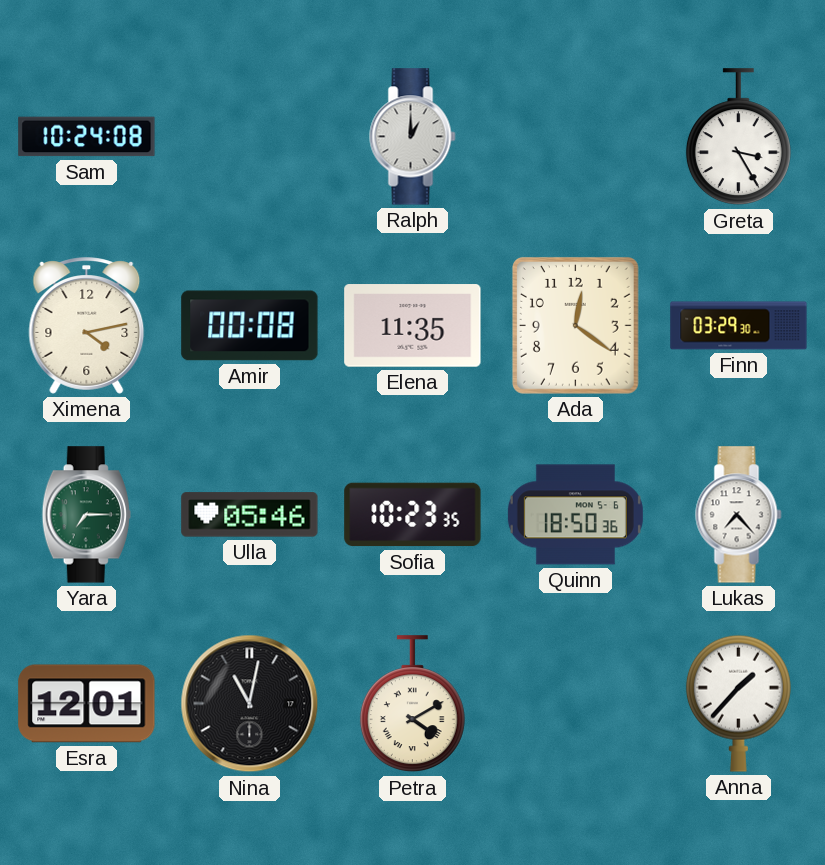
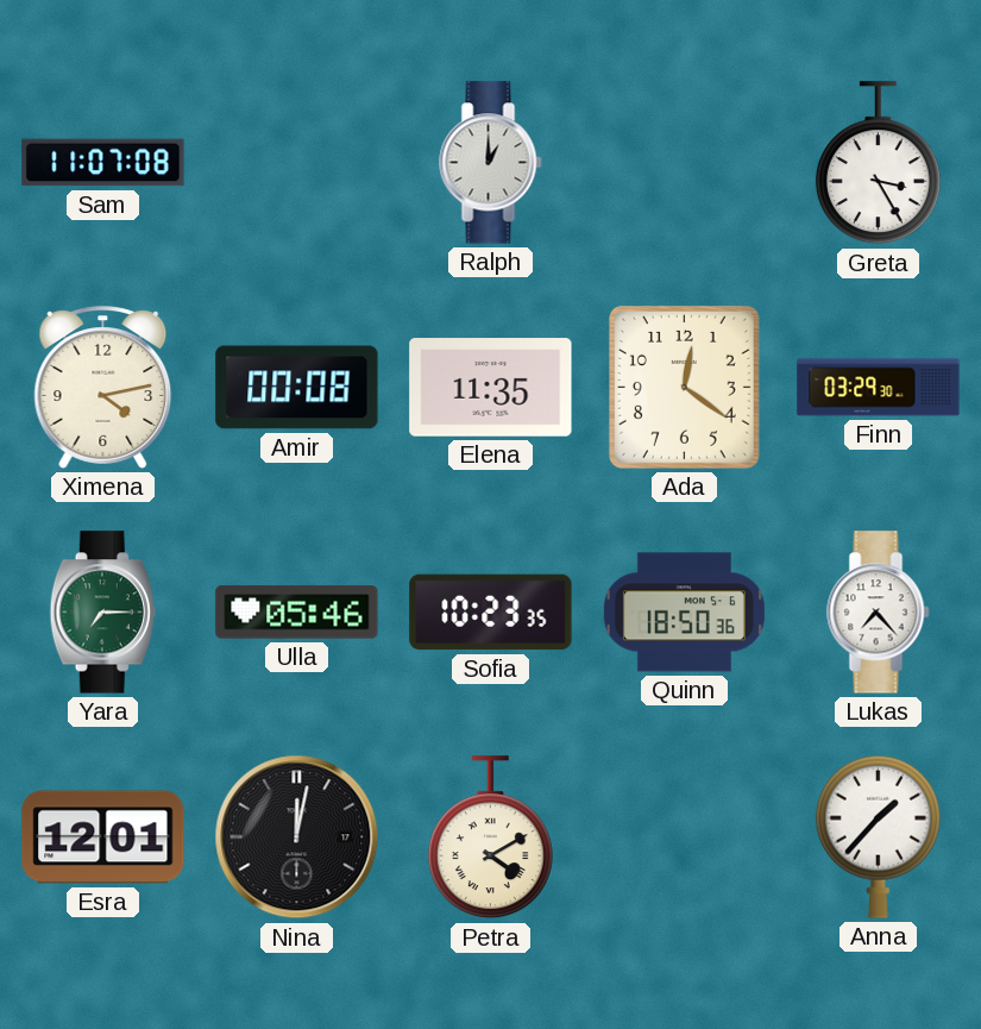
Sam: 10:24 -> 11:07
Nina: 11:02 -> 12:02
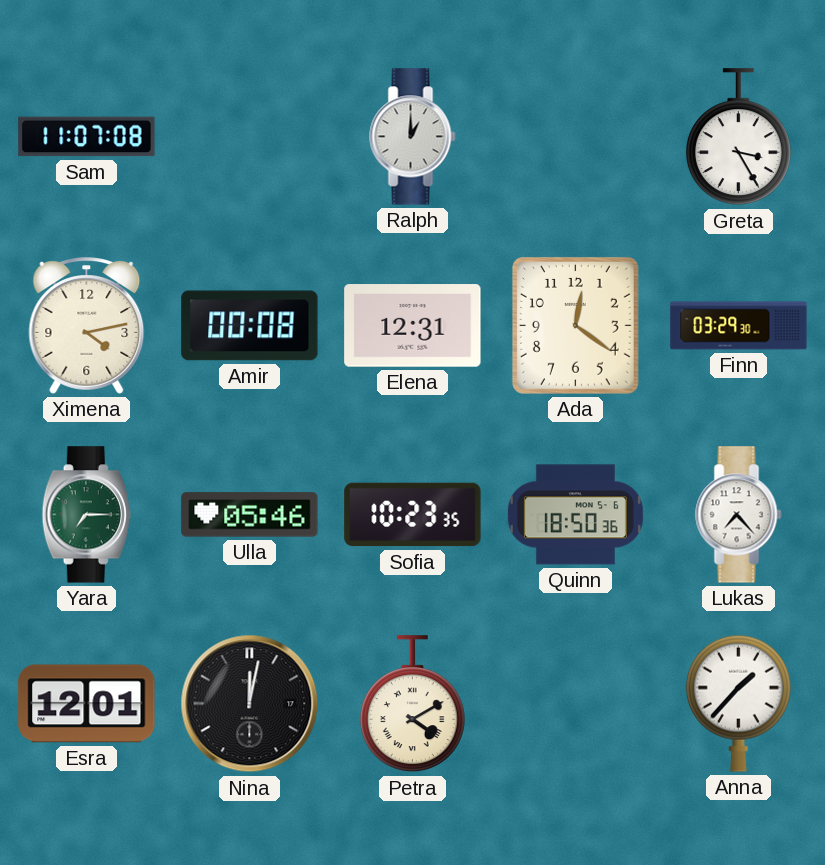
Elena: 11:35 -> 12:31
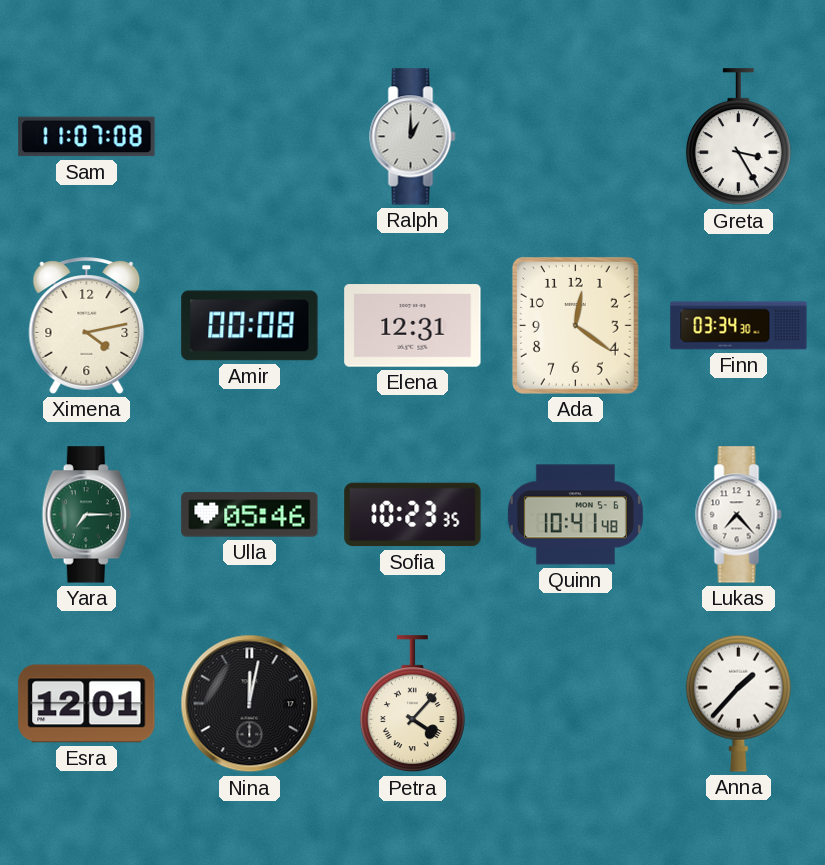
Finn: 03:29 -> 03:34
Quinn: 18:50 -> 10:41
Petra: 4:10 -> 4:07
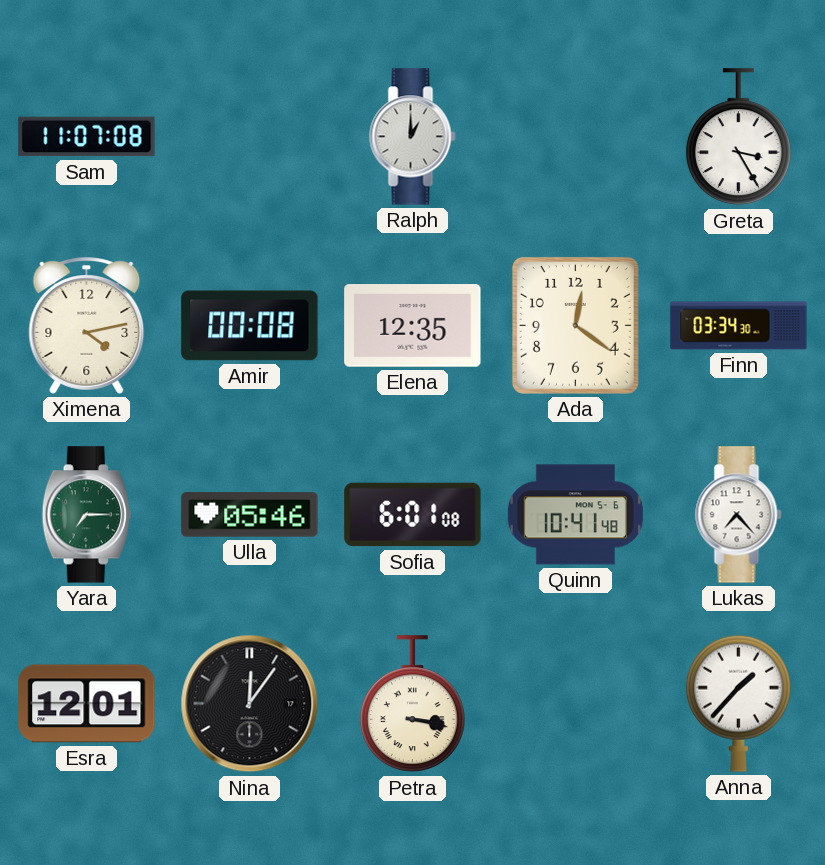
Elena: 12:31 -> 12:35
Sofia: 10:23 -> 6:01
Nina: 12:02 -> 12:06
Petra: 4:07 -> 3:17
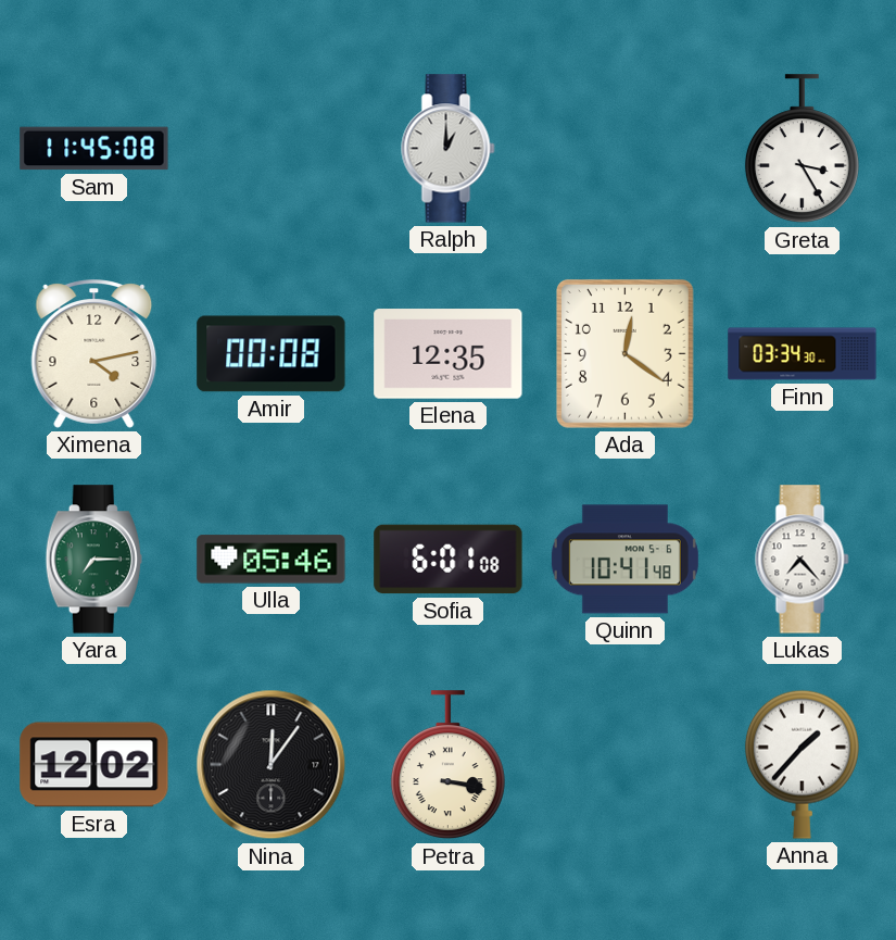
Sam: 11:07 -> 11:45
Esra: 12:01 -> 12:02
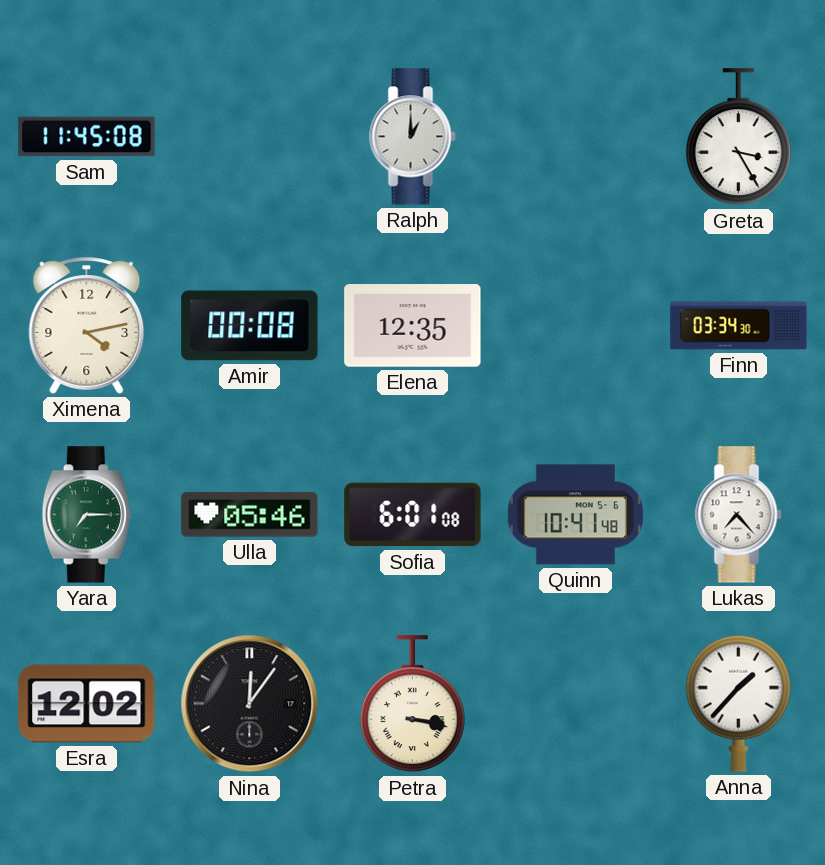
Ada: 12:21 -> none
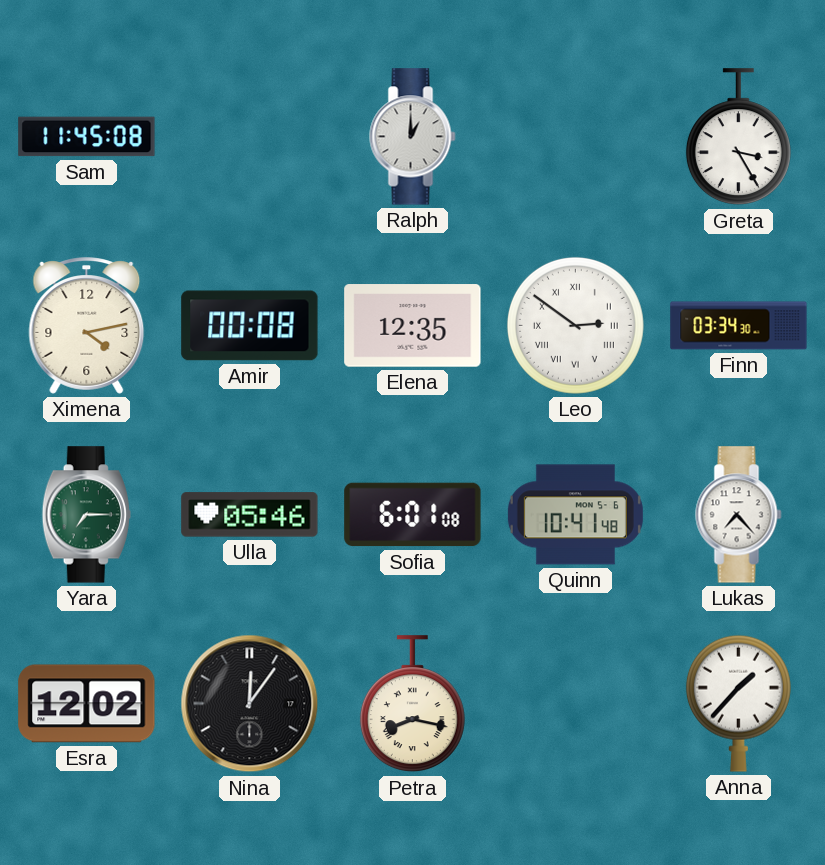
Leo: none -> 2:51
Petra: 3:17 -> 8:17
